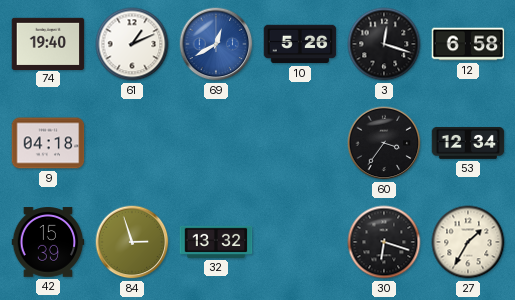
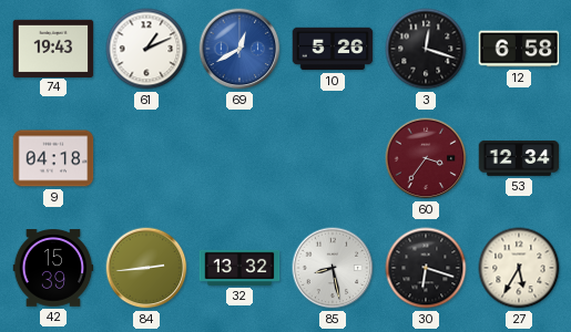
74: 19:40 -> 19:43
60 dial: black -> burgundy
84: 2:57 -> 2:44
85: none -> 8:28
27: 1:35 -> 5:35
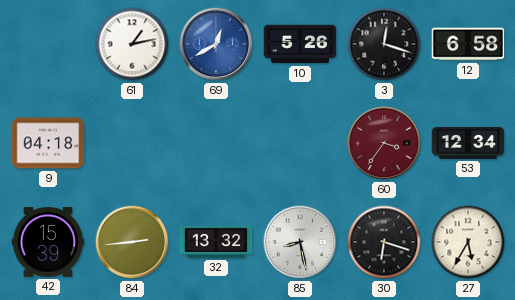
74: 19:43 -> none
61: 1:11 -> 1:13
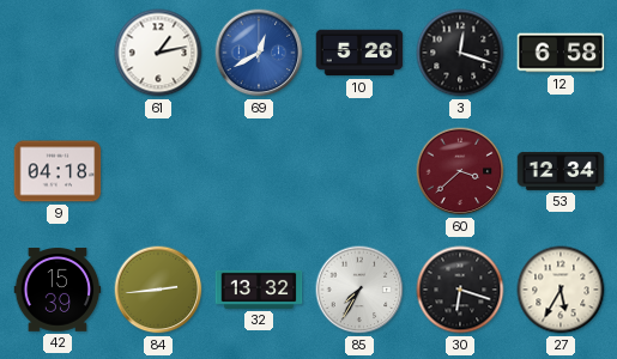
60: 3:36 -> 3:38
85: 8:28 -> 7:35
